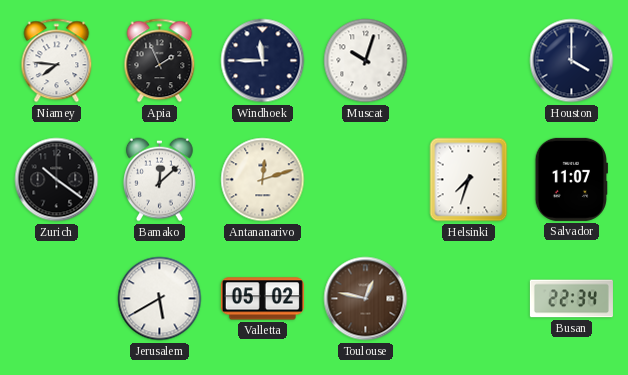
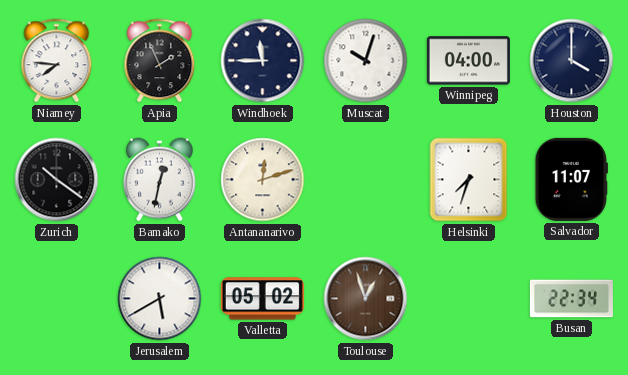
Winnipeg: none -> 04:00
Bamako: 12:08 -> 12:32
Toulouse: 12:47 -> 12:57
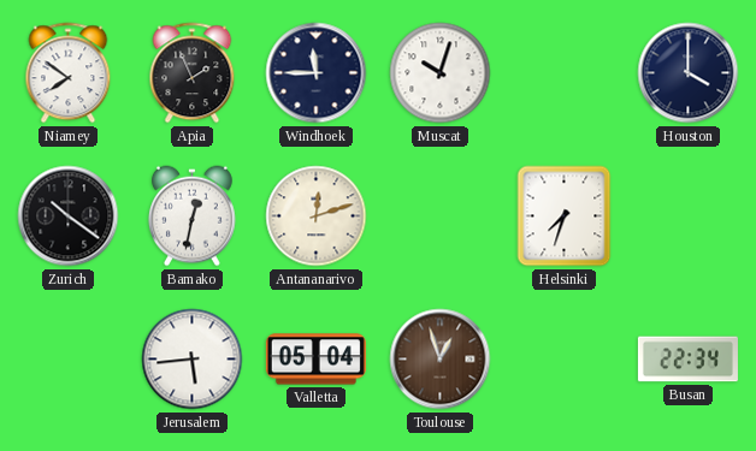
Niamey: 7:46 -> 7:51
Winnipeg: 04:00 -> none
Salvador: 11:07 -> none
Jerusalem: 5:40 -> 5:44
Valletta: 05:02 -> 05:04
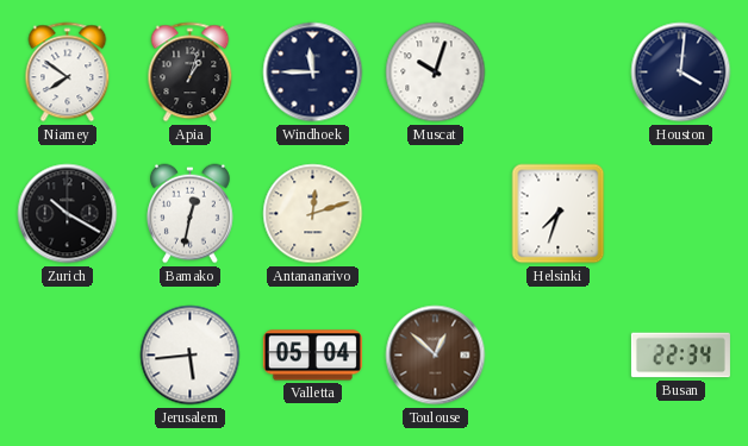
Apia: 1:56 -> 1:03
Houston: 4:00 -> 4:01
Zurich: 10:21 -> 10:20
Toulouse: 12:57 -> 12:52
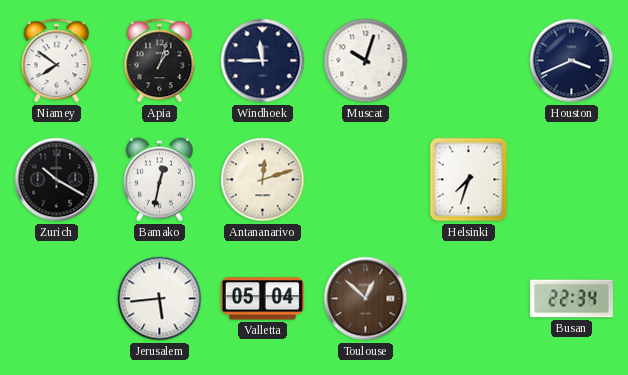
Houston: 4:01 -> 3:41
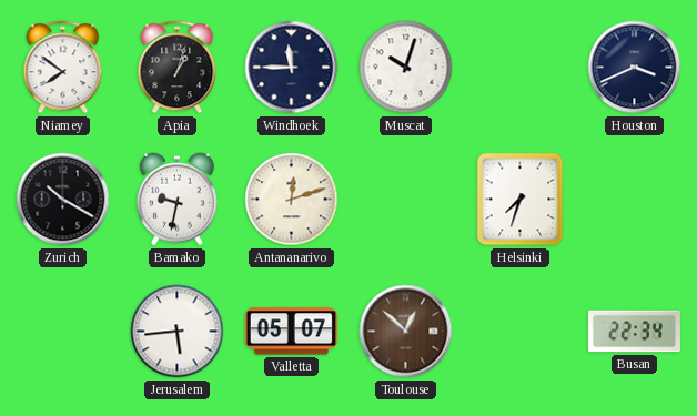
Bamako: 12:32 -> 9:32
Valletta: 05:04 -> 05:07
